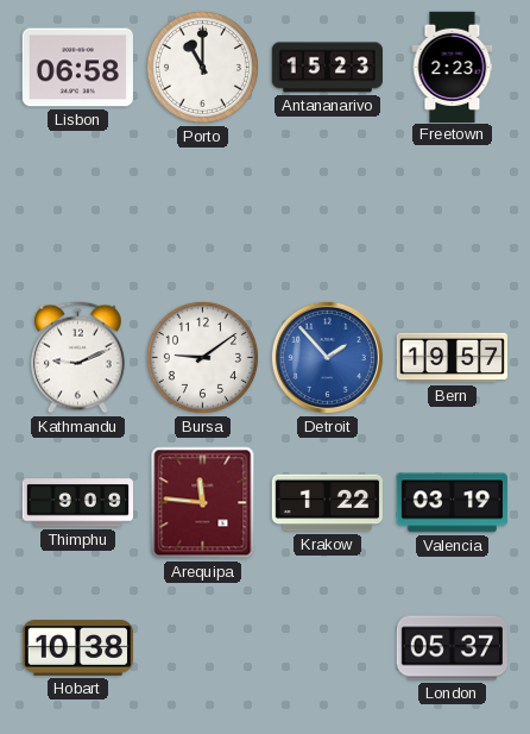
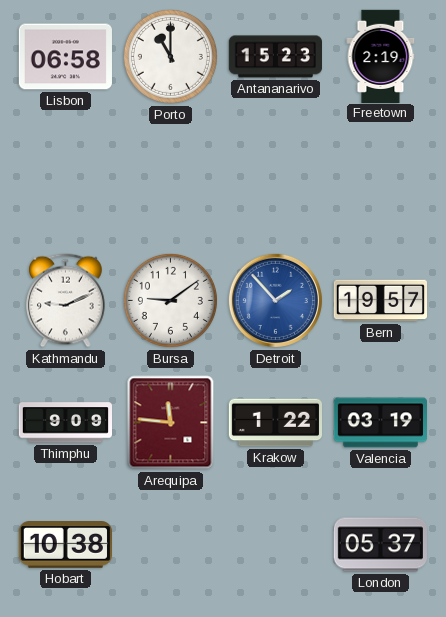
Freetown: 2:23 -> 2:19
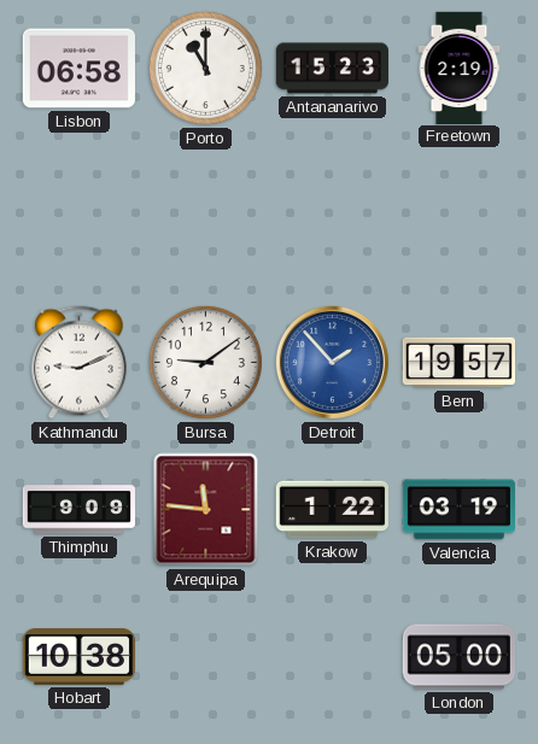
London: 05:37 -> 05:00
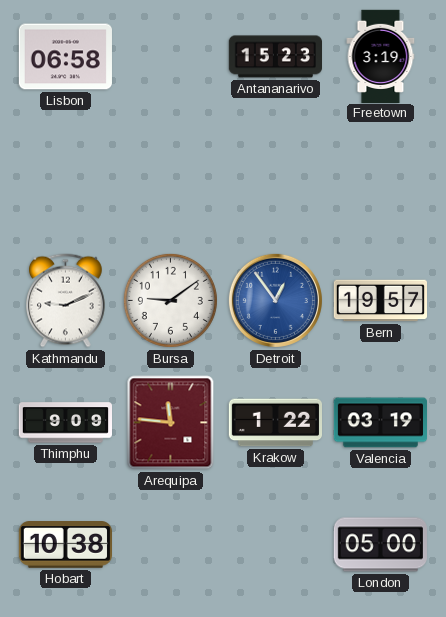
Porto: 11:00 -> none
Freetown: 2:19 -> 3:19
Detroit: 1:53 -> 12:54
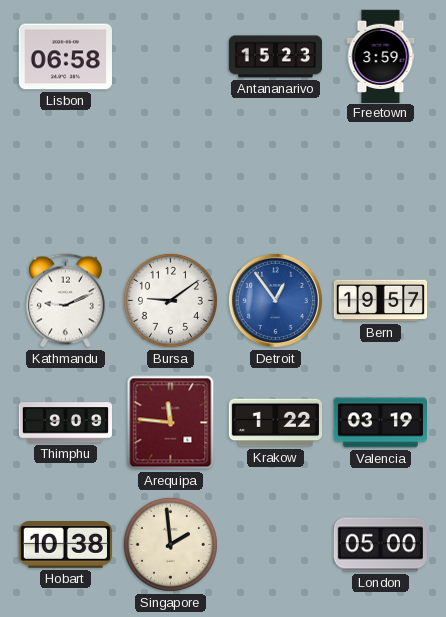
Freetown: 3:19 -> 3:59
Singapore: none -> 1:59
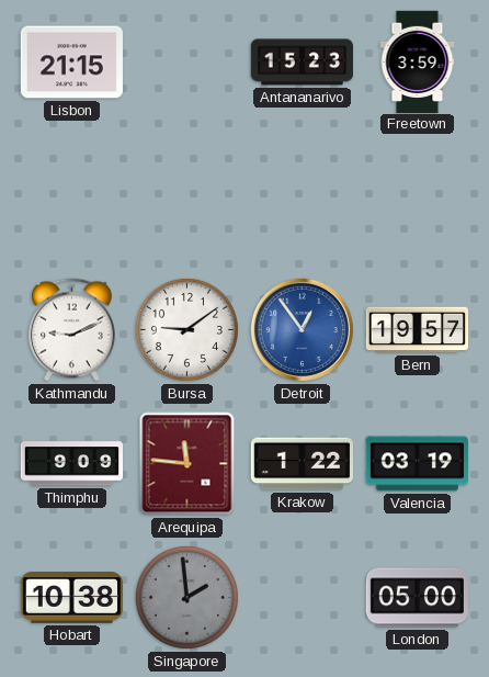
Lisbon: 06:58 -> 21:15
Singapore dial: cream -> grey
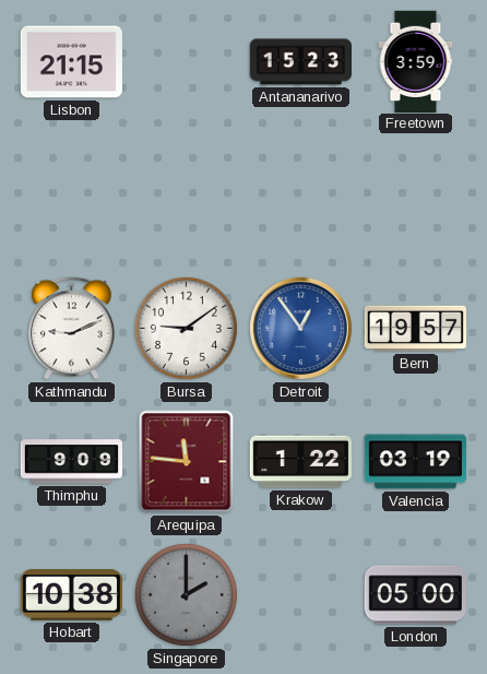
Singapore: 1:59 -> 2:00
